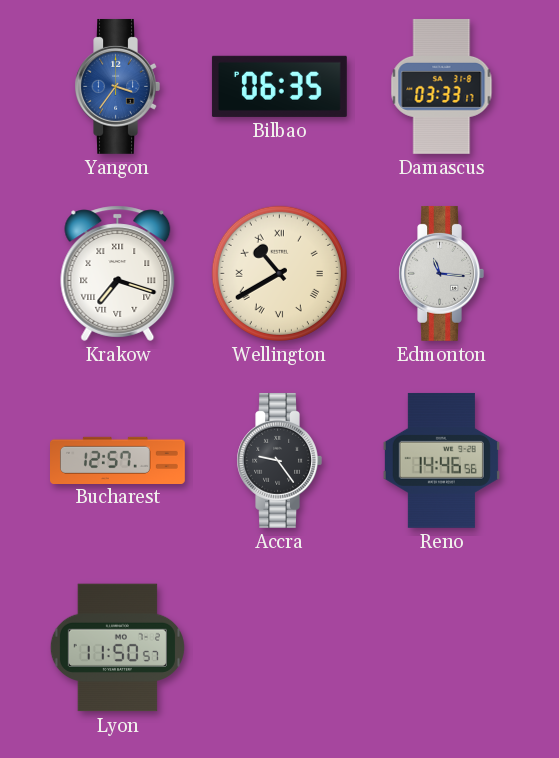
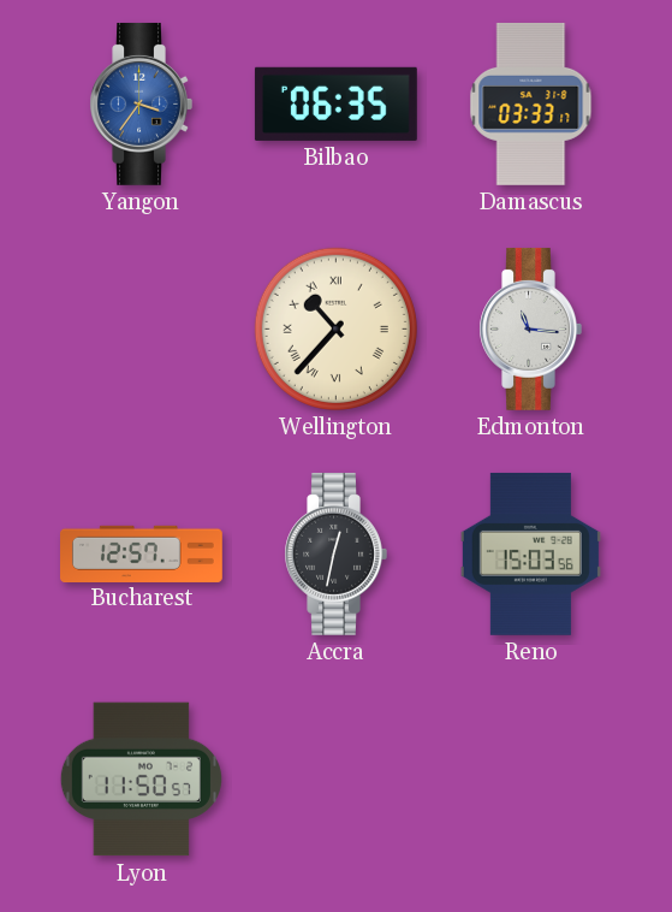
Krakow: 7:18 -> none
Wellington: 10:40 -> 10:37
Accra: 9:24 -> 12:32
Reno: 14:46 -> 15:03
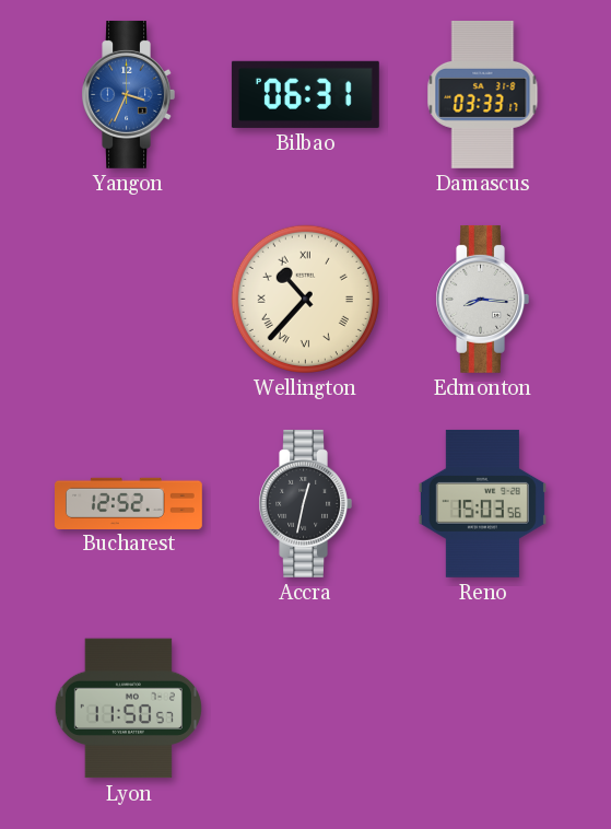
Yangon: 3:36 -> 3:34
Bilbao: 06:35 -> 06:31
Edmonton: 11:16 -> 8:16
Bucharest: 12:57 -> 12:52
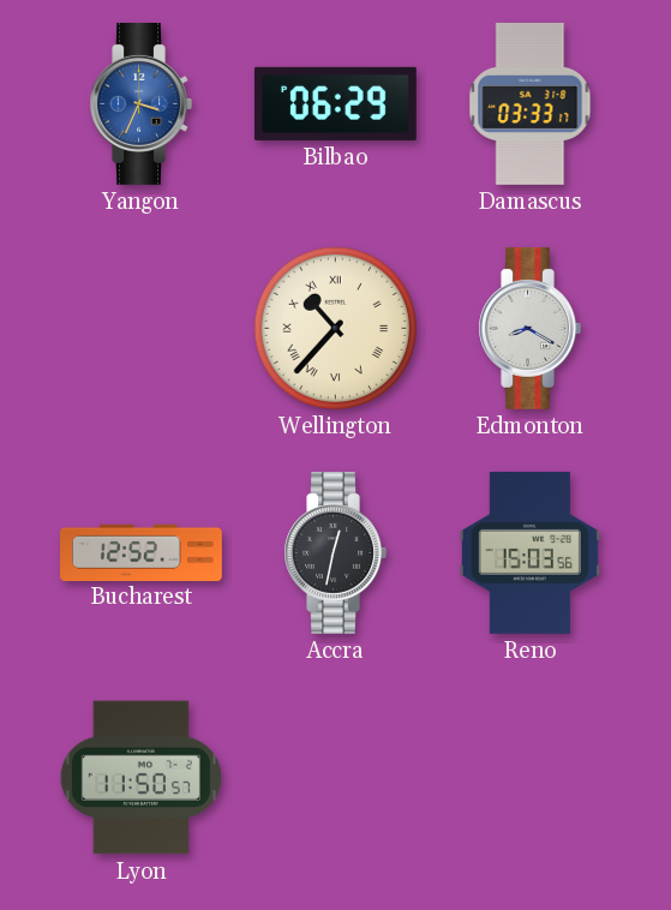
Bilbao: 06:31 -> 06:29
Edmonton: 8:16 -> 8:20
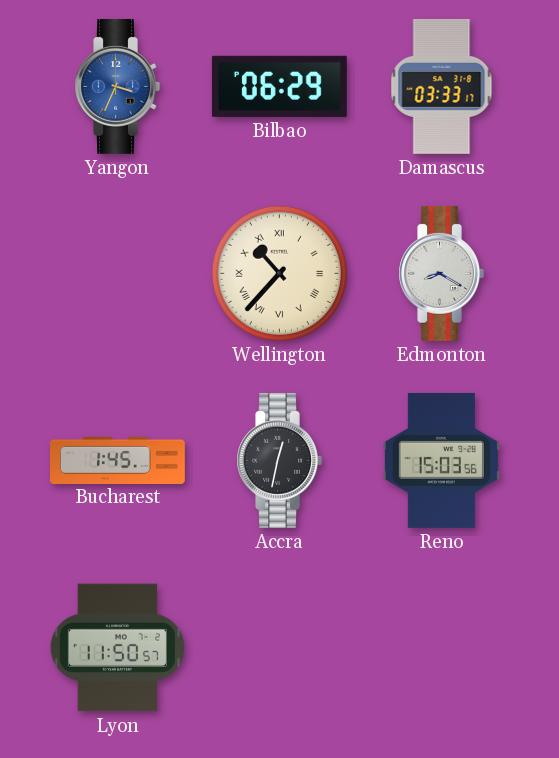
Bucharest: 12:52 -> 1:45
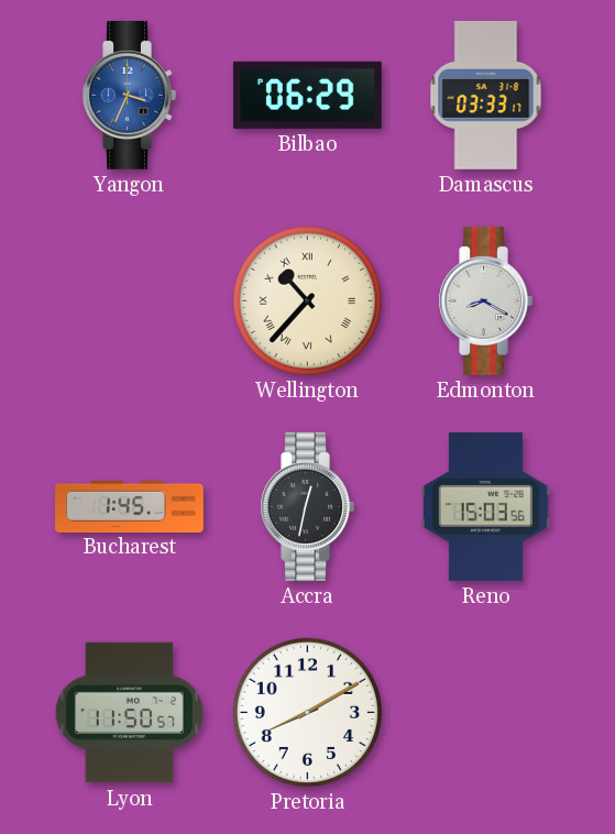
Pretoria: none -> 8:10
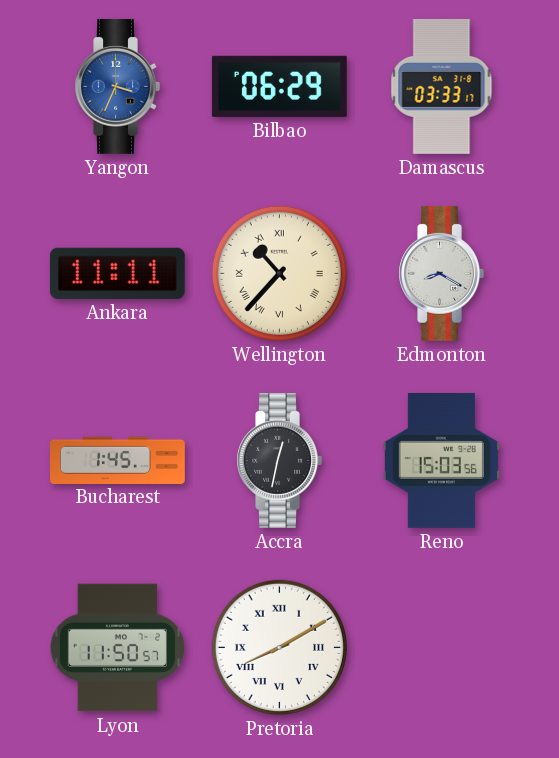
Ankara: none -> 11:11
Pretoria numerals: Arabic -> Roman
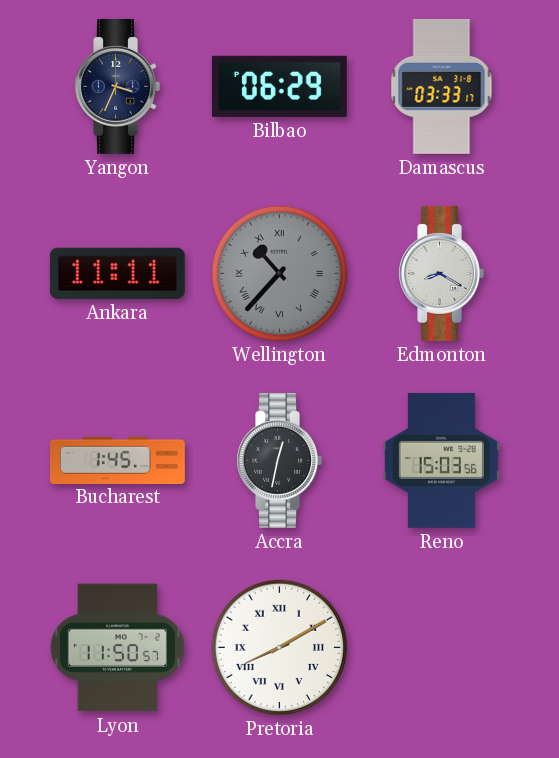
Yangon dial: blue -> navy
Wellington dial: cream -> grey
